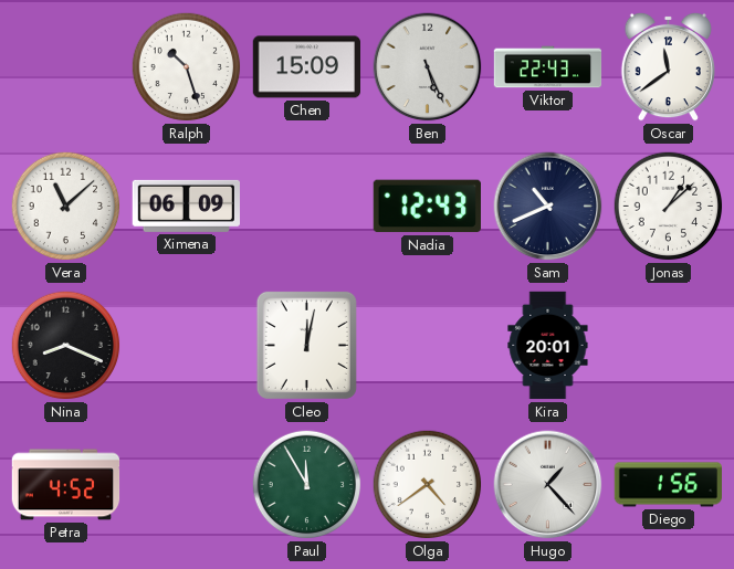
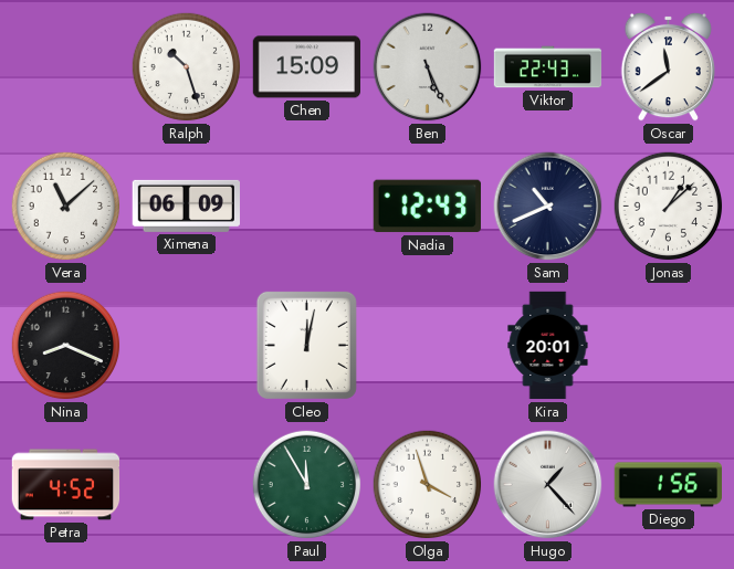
Olga: 4:39 -> 3:57
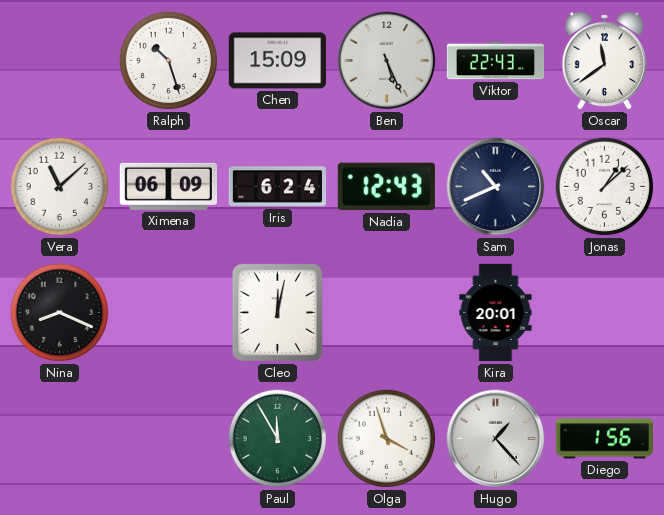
Iris: none -> 6:24
Petra: 4:52 -> none
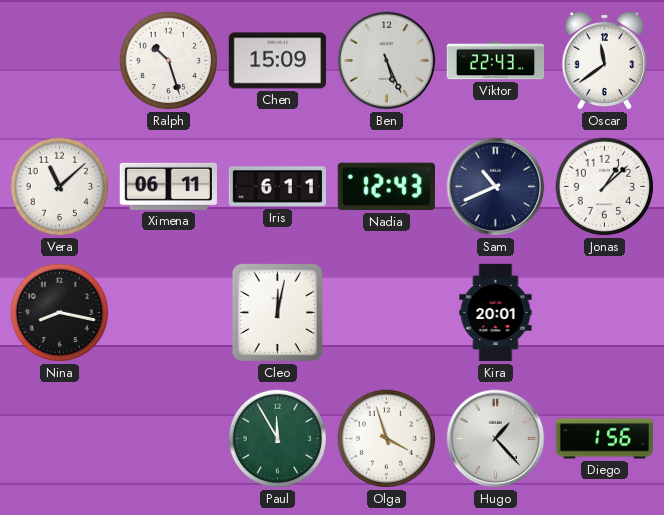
Ximena: 06:09 -> 06:11
Iris: 6:24 -> 6:11
Nina: 8:19 -> 8:17
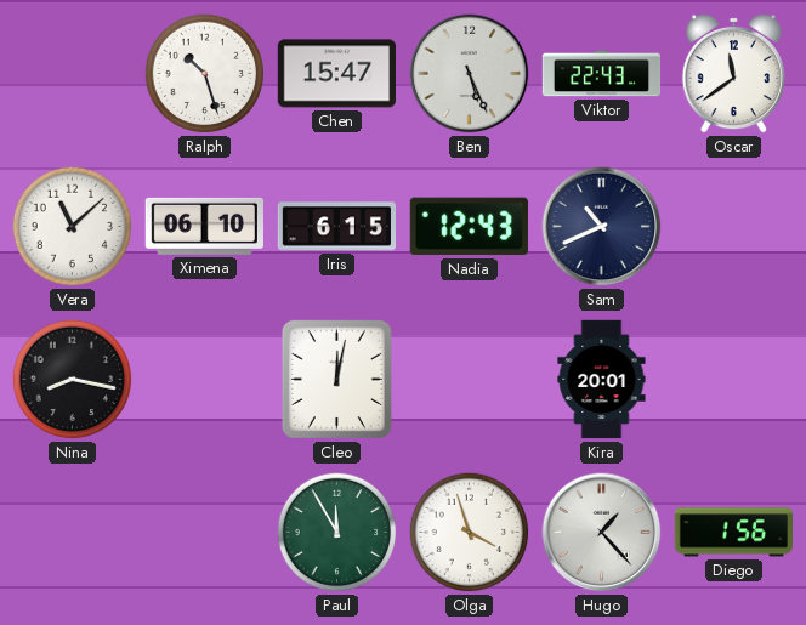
Chen: 15:09 -> 15:47
Ximena: 06:11 -> 06:10
Iris: 6:11 -> 6:15
Jonas: 1:08 -> none
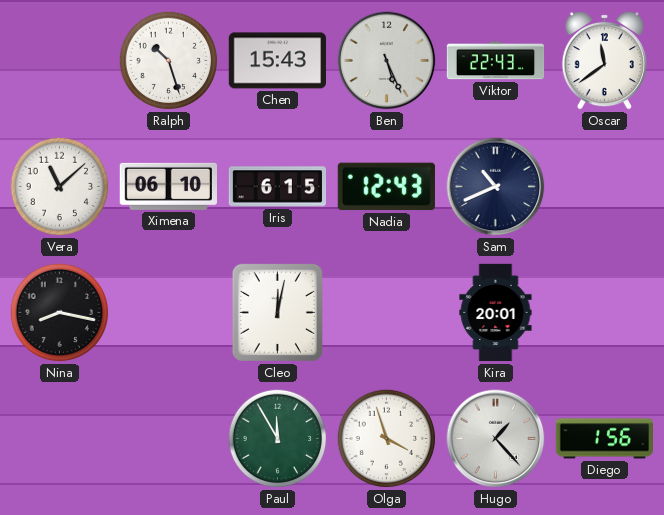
Chen: 15:47 -> 15:43
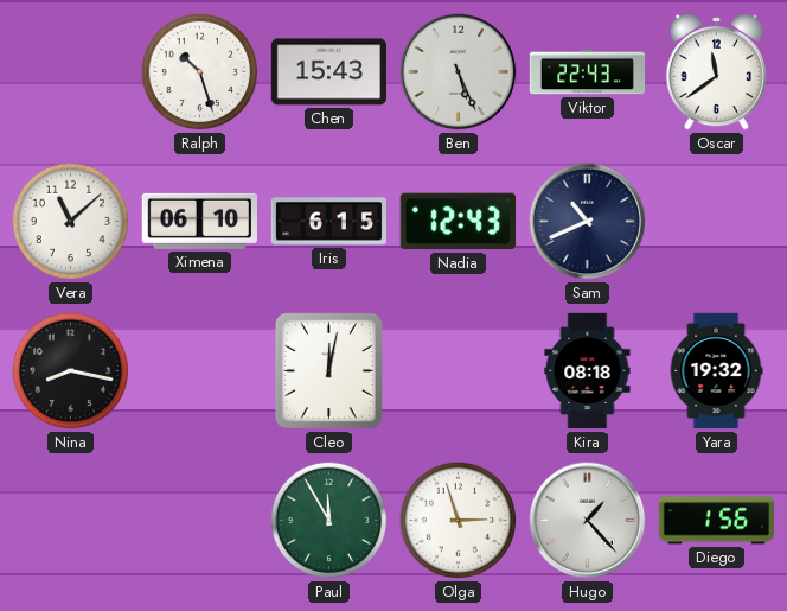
Kira: 20:01 -> 08:18
Yara: none -> 19:32
Olga: 3:57 -> 2:57
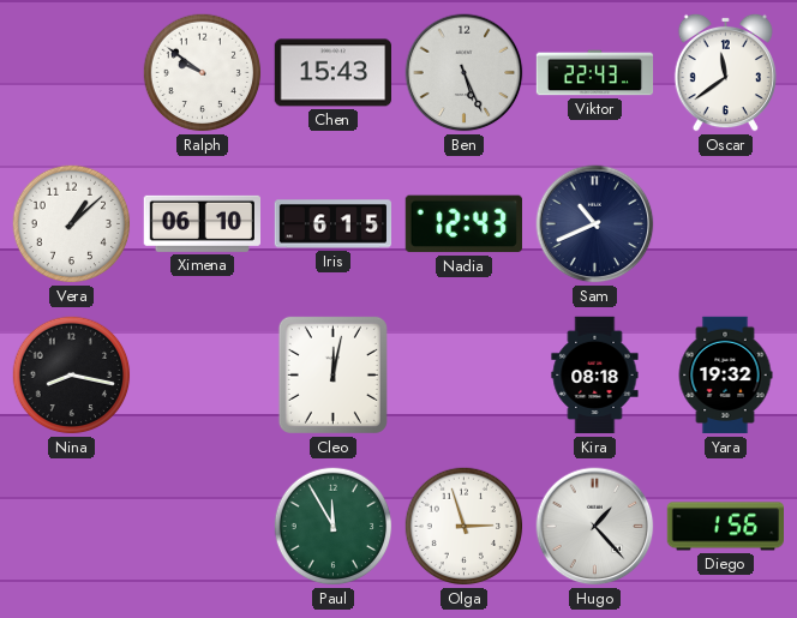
Ralph: 10:27 -> 9:51
Vera: 11:08 -> 1:08
